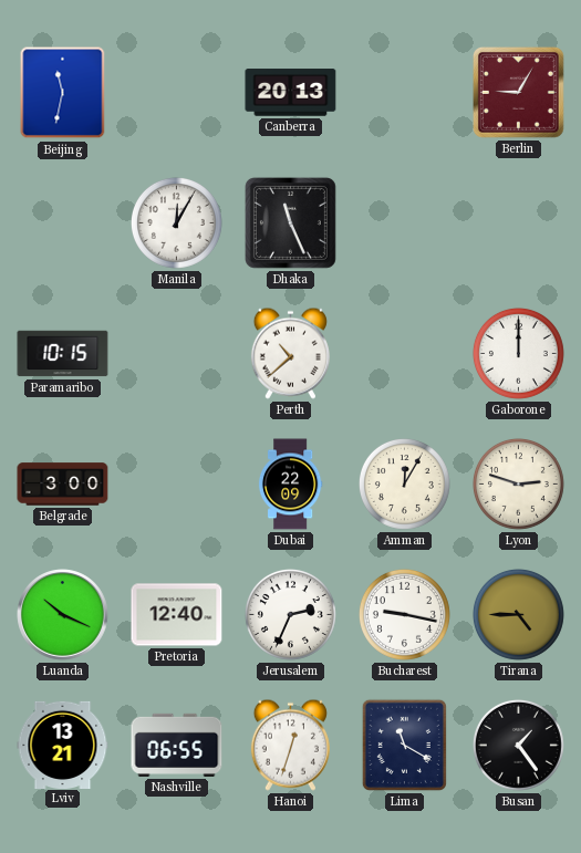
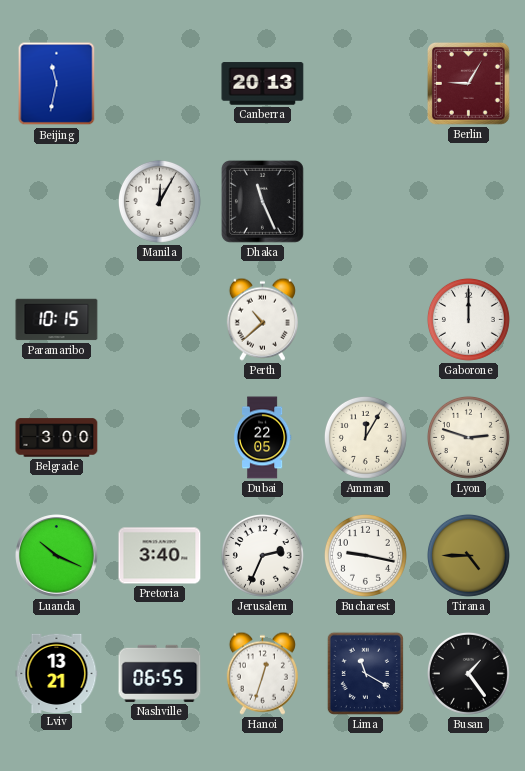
Dubai: 22:09 -> 22:05
Pretoria: 12:40 -> 3:40
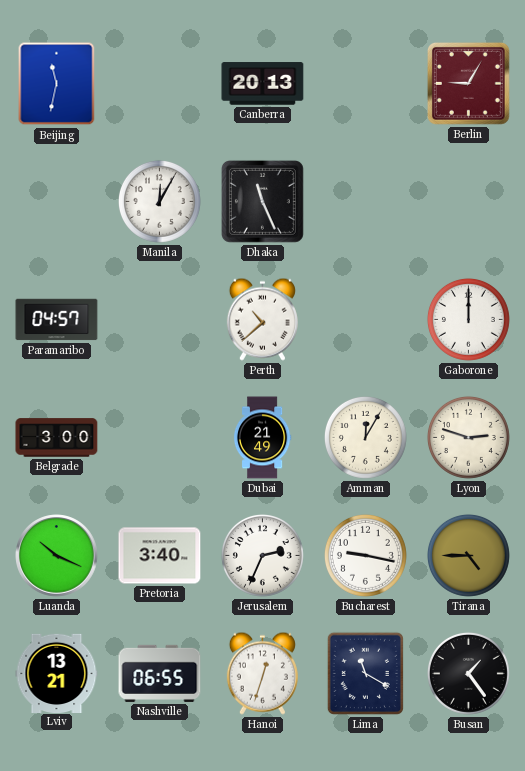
Paramaribo: 10:15 -> 04:57
Dubai: 22:05 -> 21:49
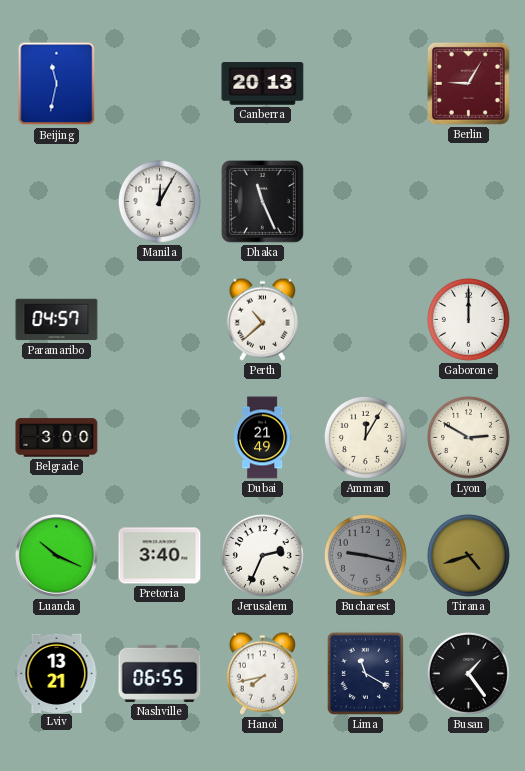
Lyon: 2:48 -> 2:50
Bucharest dial: white -> grey
Tirana: 4:45 -> 4:42
Hanoi: 12:33 -> 7:43
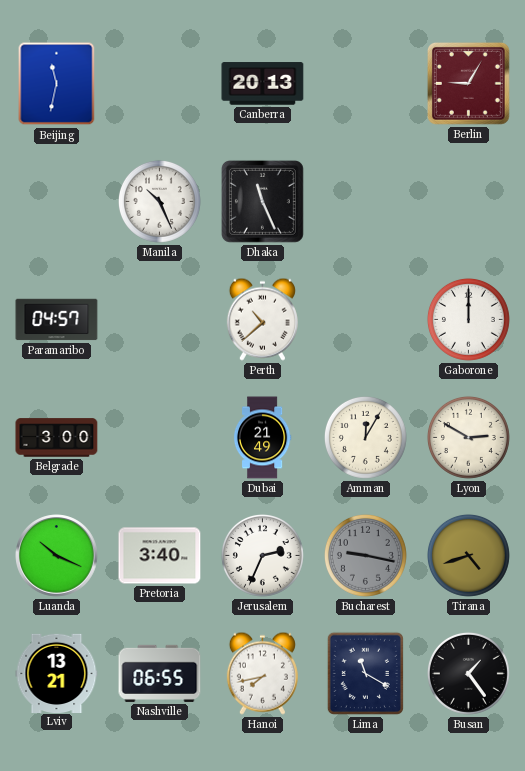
Manila: 12:05 -> 10:26
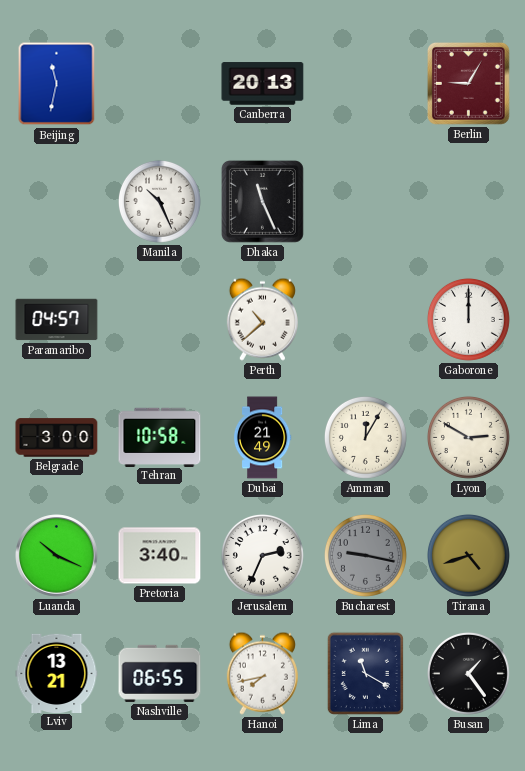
Tehran: none -> 10:58
